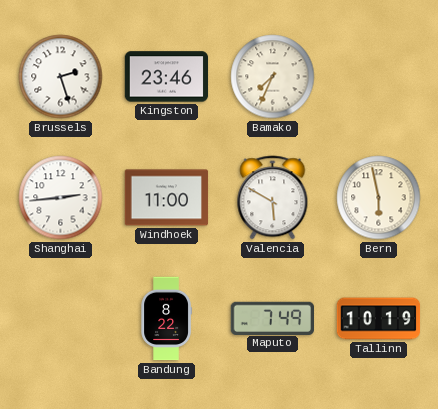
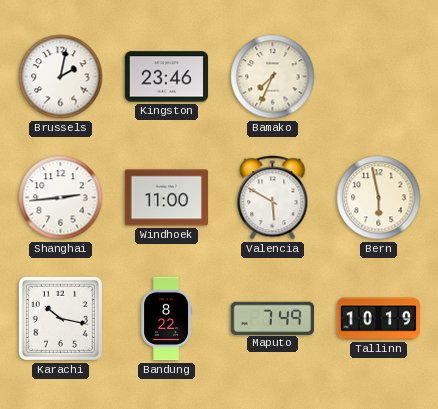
Brussels: 2:27 -> 2:02
Karachi: none -> 10:17
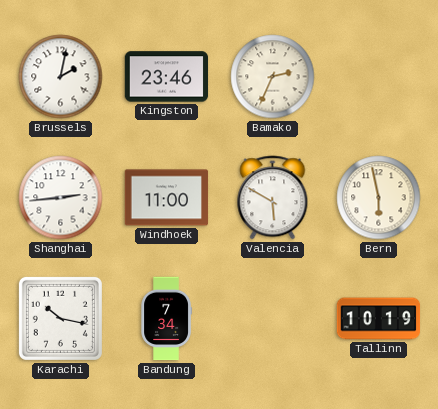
Bamako: 7:34 -> 2:34
Bandung: 8:22 -> 7:34
Maputo: 7:49 -> none
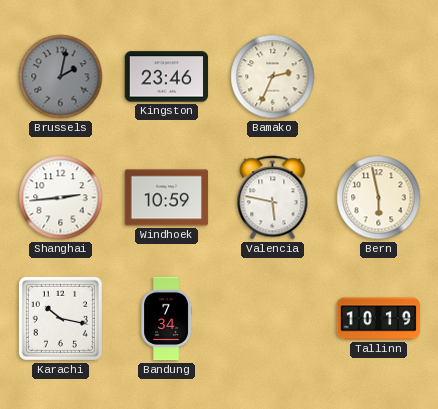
Brussels dial: white -> grey
Windhoek: 11:00 -> 10:59
Valencia: 5:50 -> 5:47
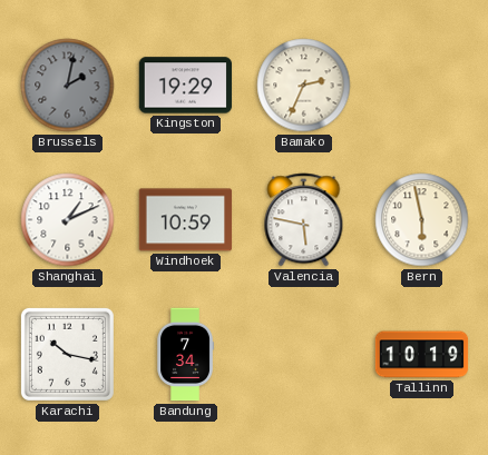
Kingston: 23:46 -> 19:29
Shanghai: 2:44 -> 1:11
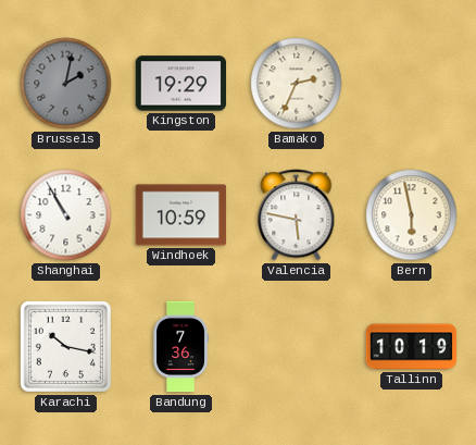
Shanghai: 1:11 -> 10:55
Bandung: 7:34 -> 7:36
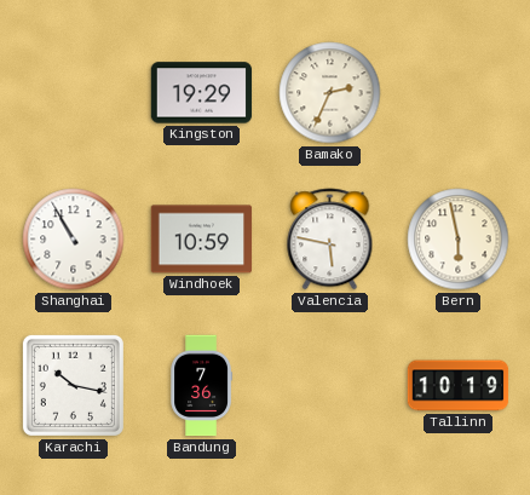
Brussels: 2:02 -> none
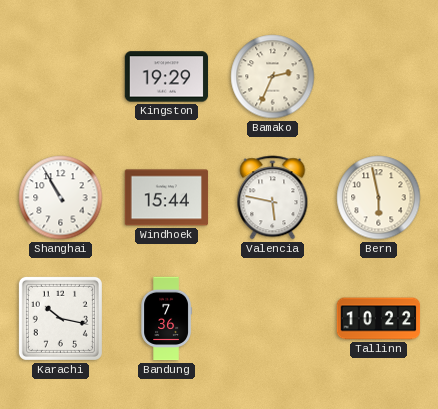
Windhoek: 10:59 -> 15:44
Tallinn: 10:19 -> 10:22
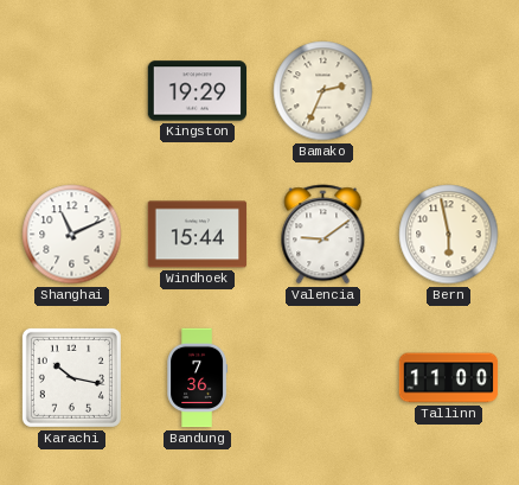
Shanghai: 10:55 -> 11:11
Valencia: 5:47 -> 9:09
Tallinn: 10:22 -> 11:00
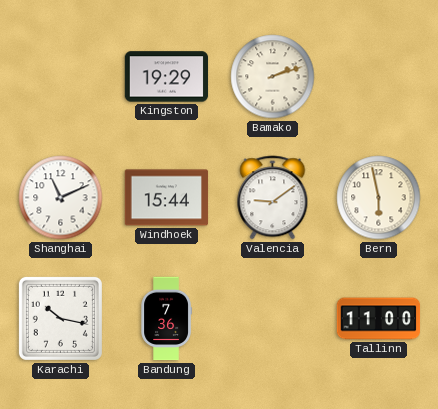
Bamako: 2:34 -> 2:12
